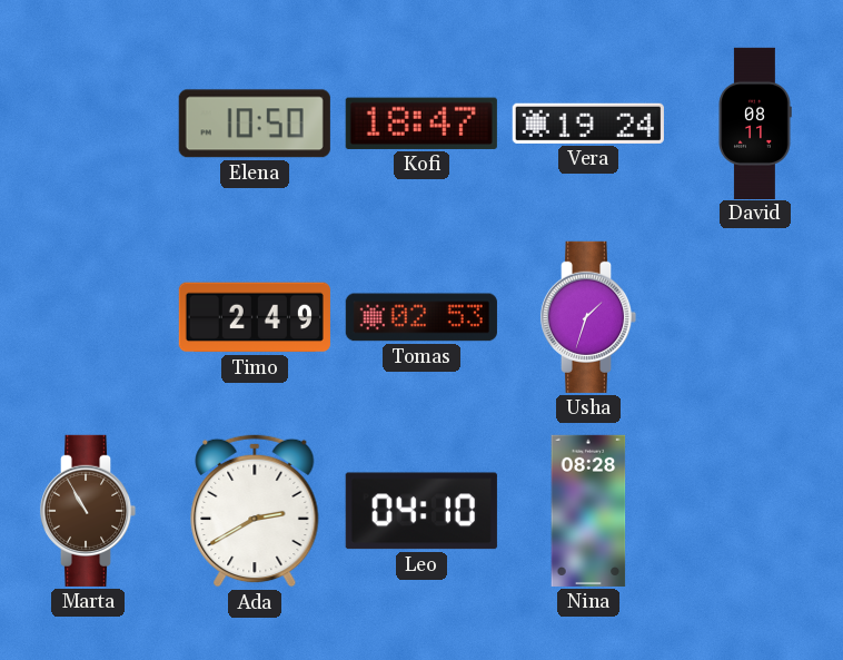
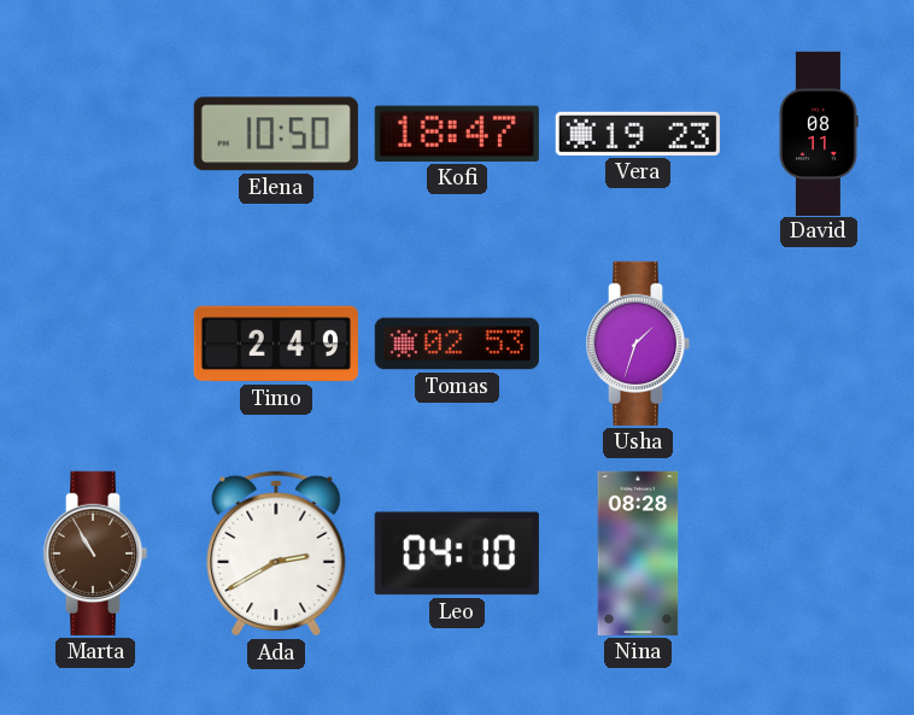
Vera: 19:24 -> 19:23
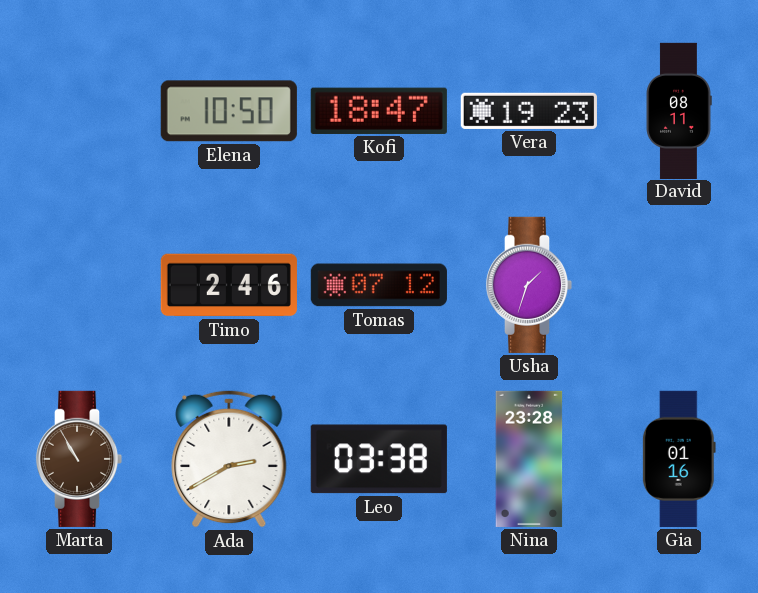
Timo: 2:49 -> 2:46
Tomas: 02:53 -> 07:12
Leo: 04:10 -> 03:38
Nina: 08:28 -> 23:28
Gia: none -> 01:16
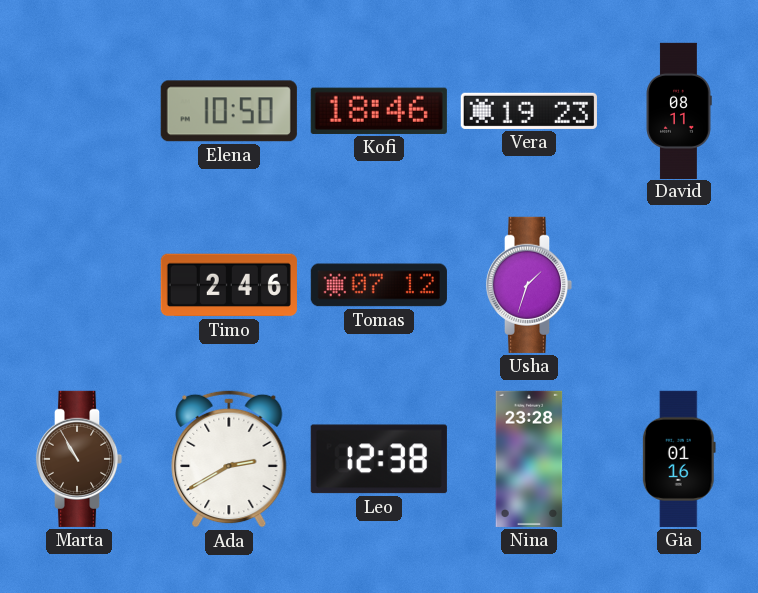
Kofi: 18:47 -> 18:46
Leo: 03:38 -> 12:38
